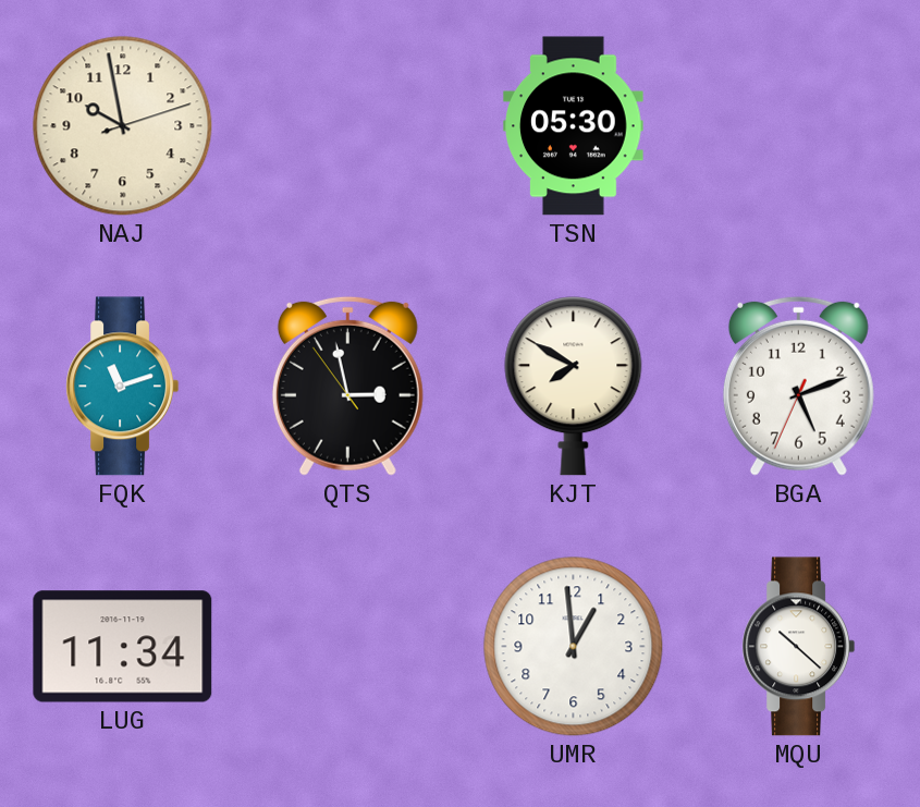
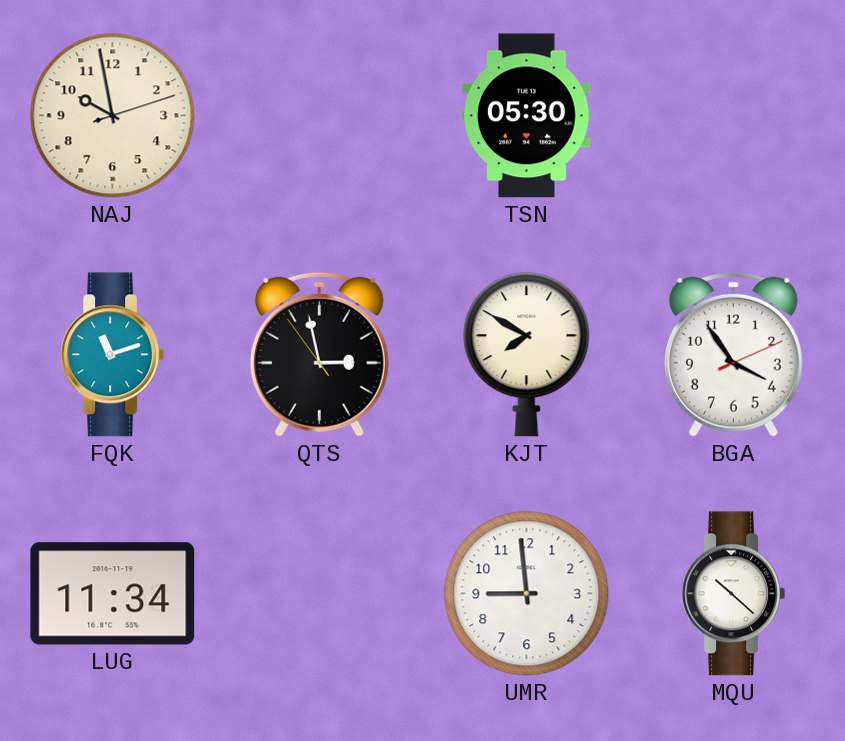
BGA: 5:11 -> 3:54
UMR: 12:59 -> 8:59
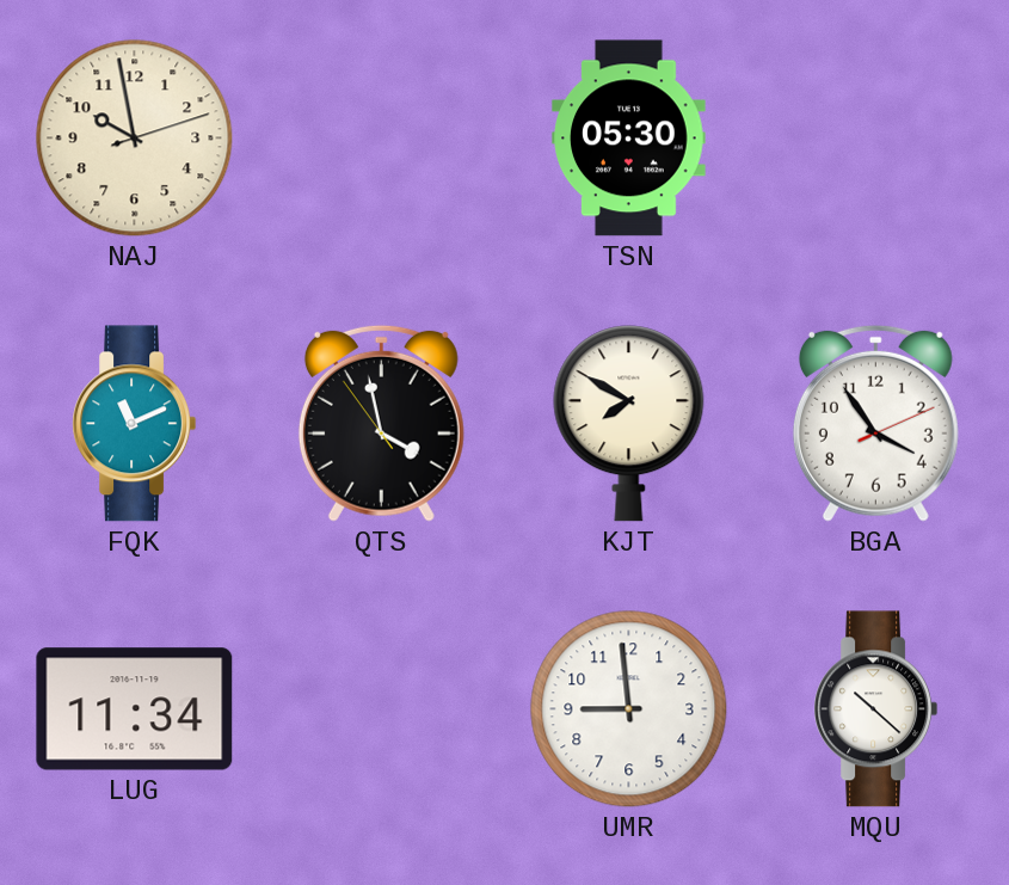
FQK: 11:12 -> 11:11
QTS: 2:57 -> 3:57
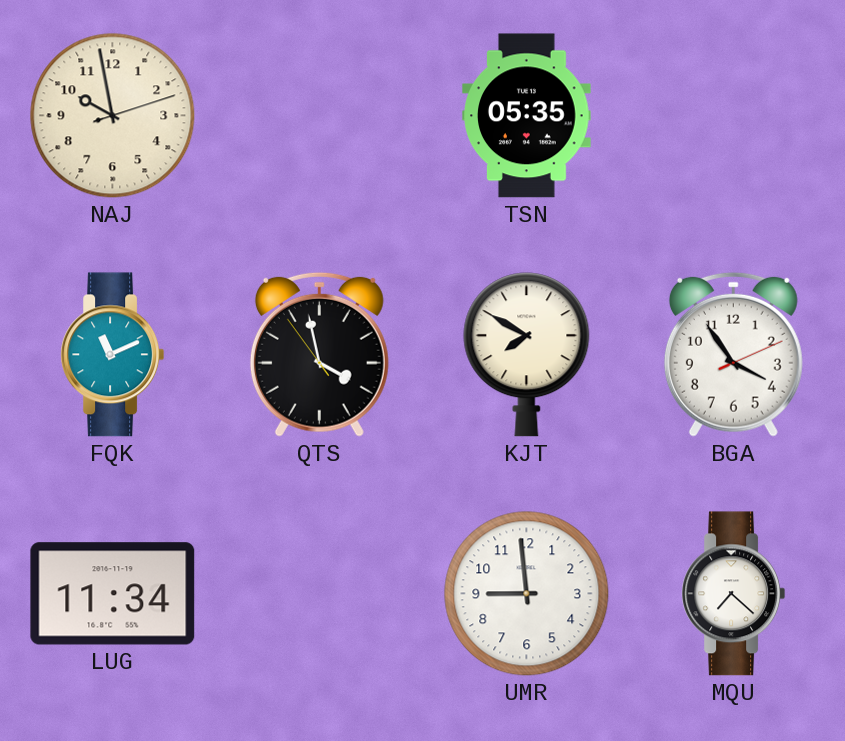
TSN: 05:30 -> 05:35
MQU: 10:22 -> 7:22
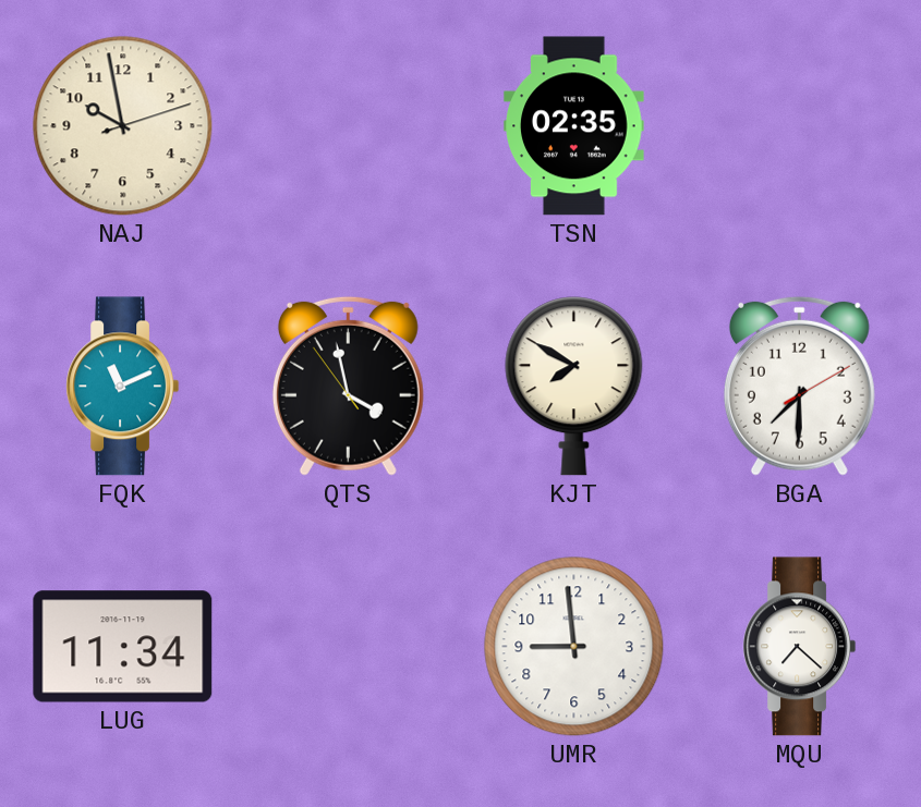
TSN: 05:35 -> 02:35
BGA: 3:54 -> 7:30
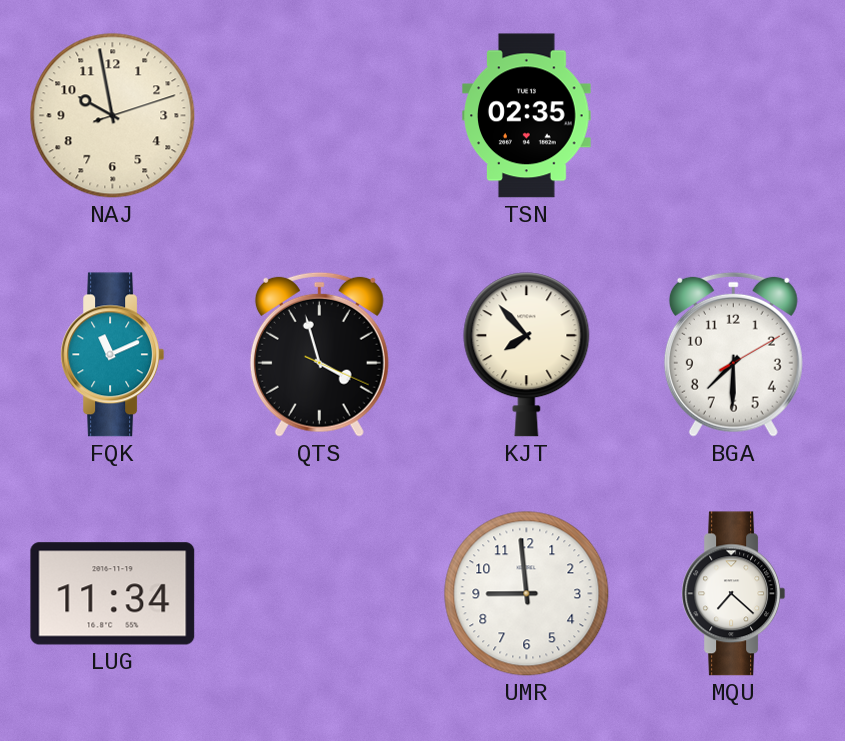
QTS: 3:57:54 -> 3:57:19
KJT: 7:50 -> 7:53
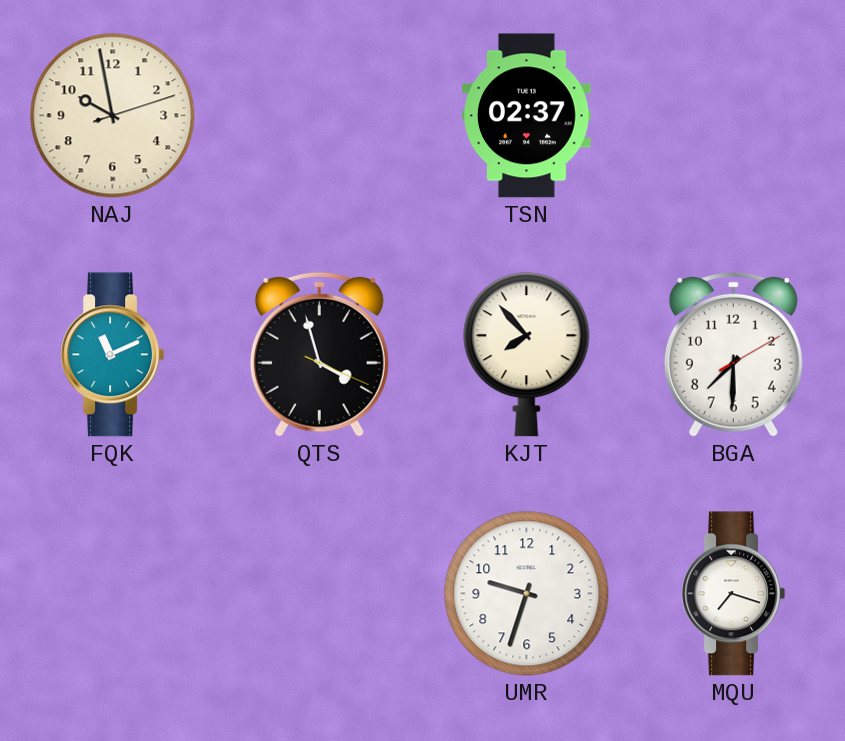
TSN: 02:35 -> 02:37
LUG: 11:34 -> none
UMR: 8:59 -> 9:33
MQU: 7:22 -> 7:18
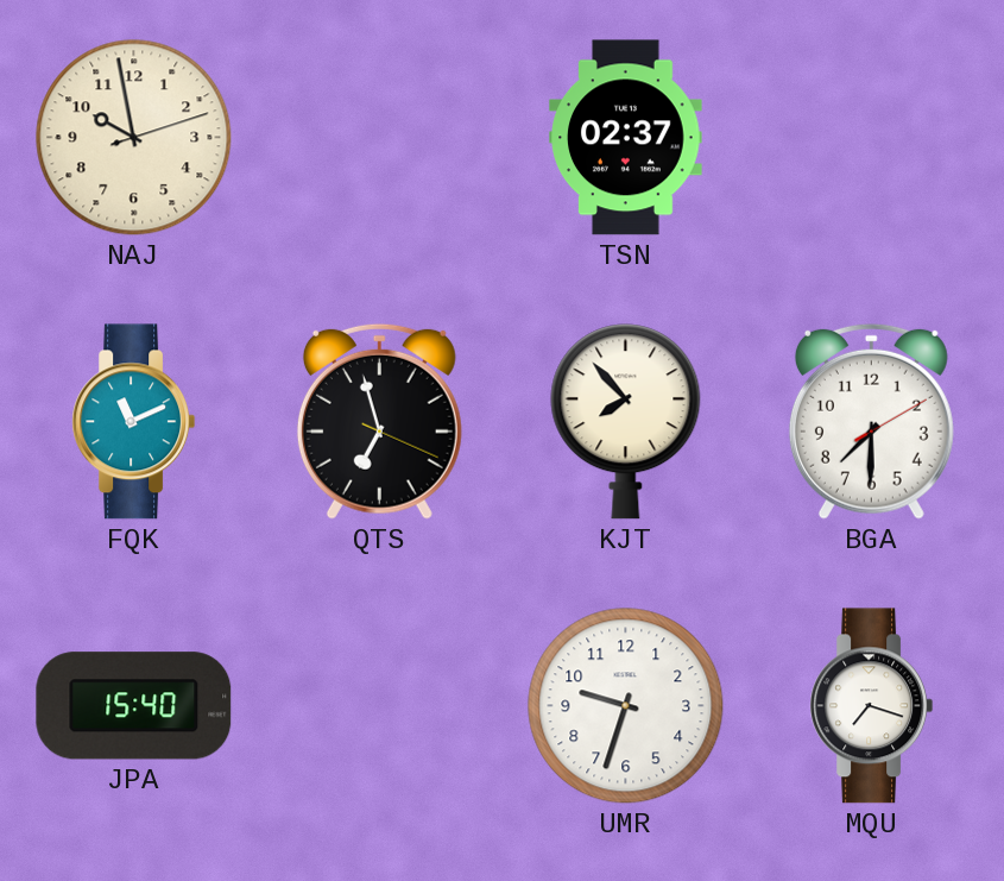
QTS: 3:57 -> 6:57
JPA: none -> 15:40
